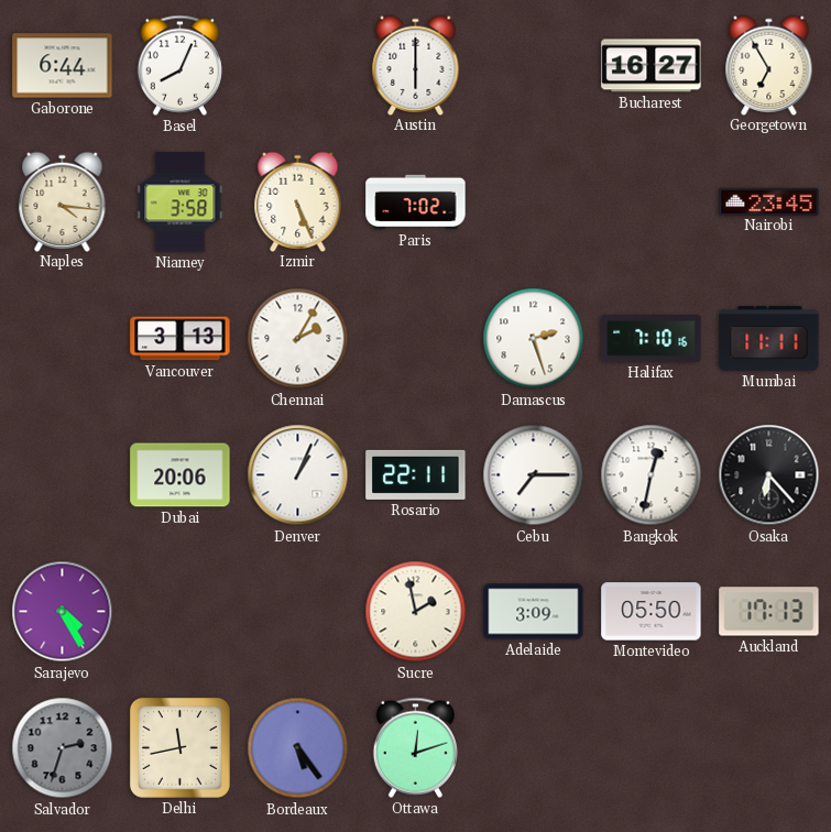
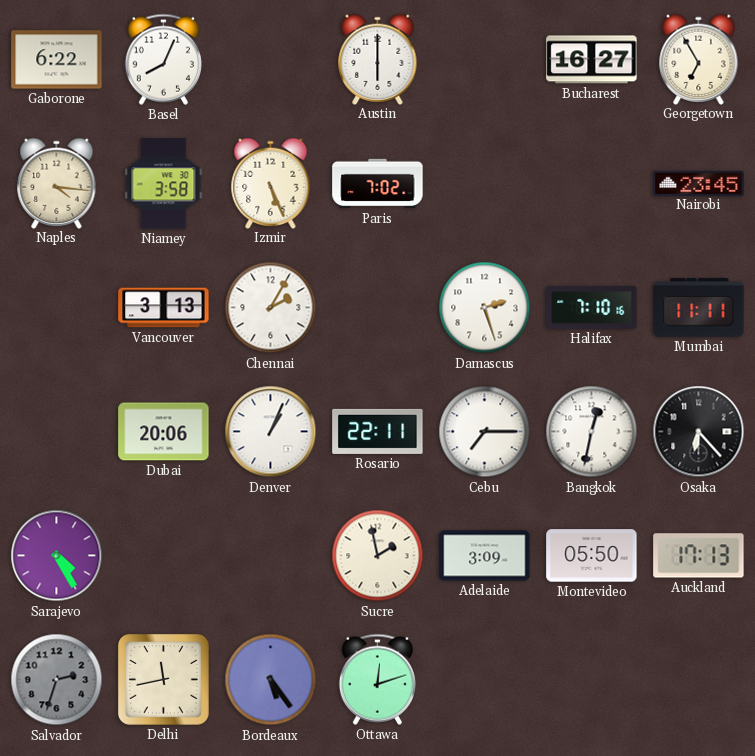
Gaborone: 6:44 -> 6:22
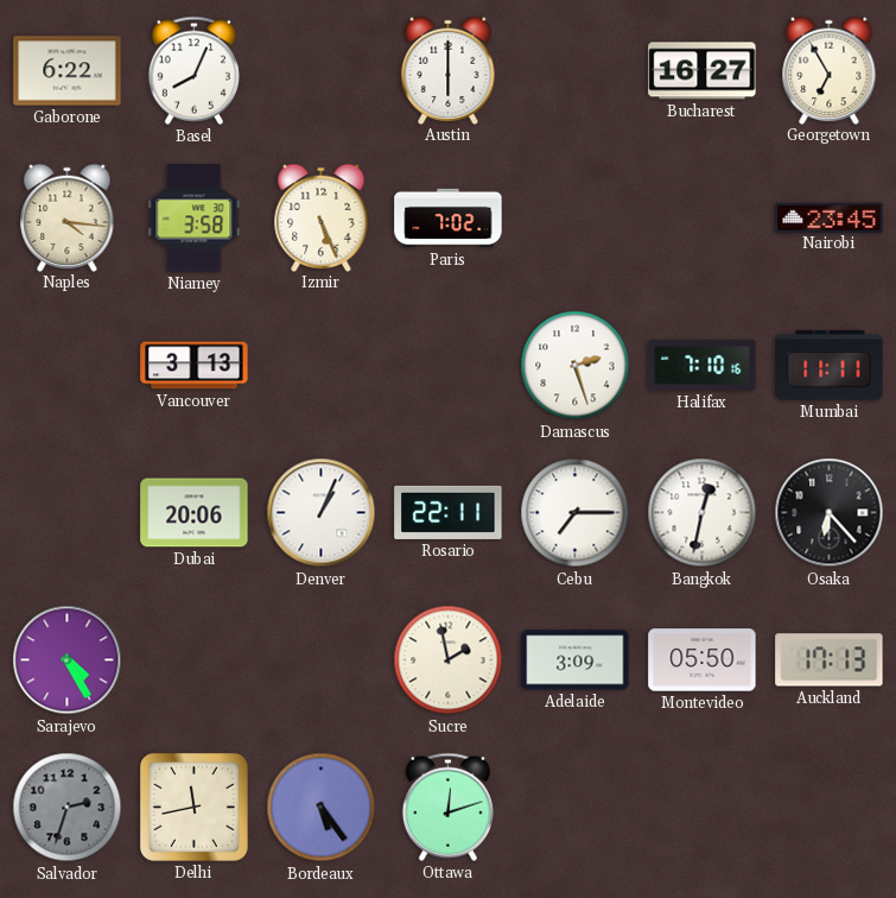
Chennai: 2:05 -> none
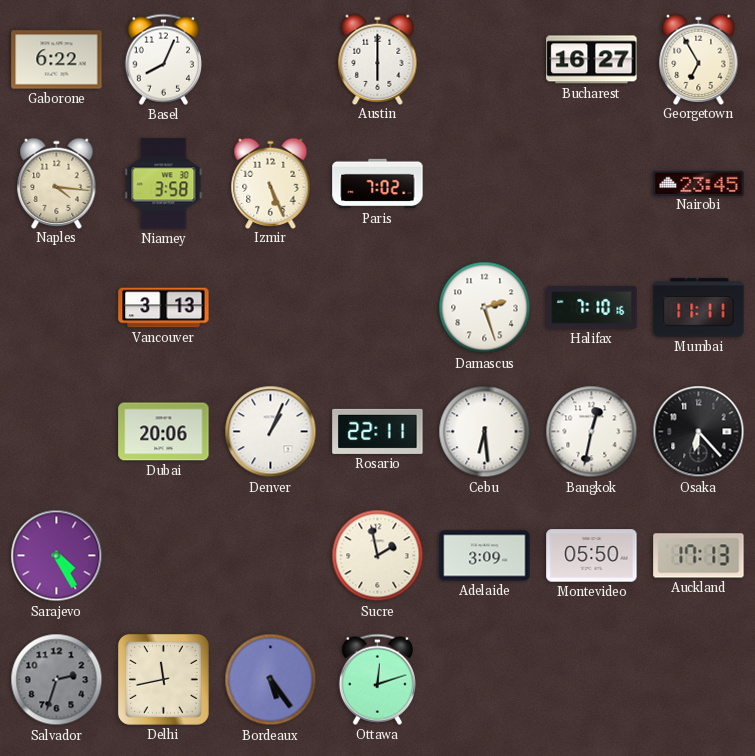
Cebu: 7:15 -> 6:29
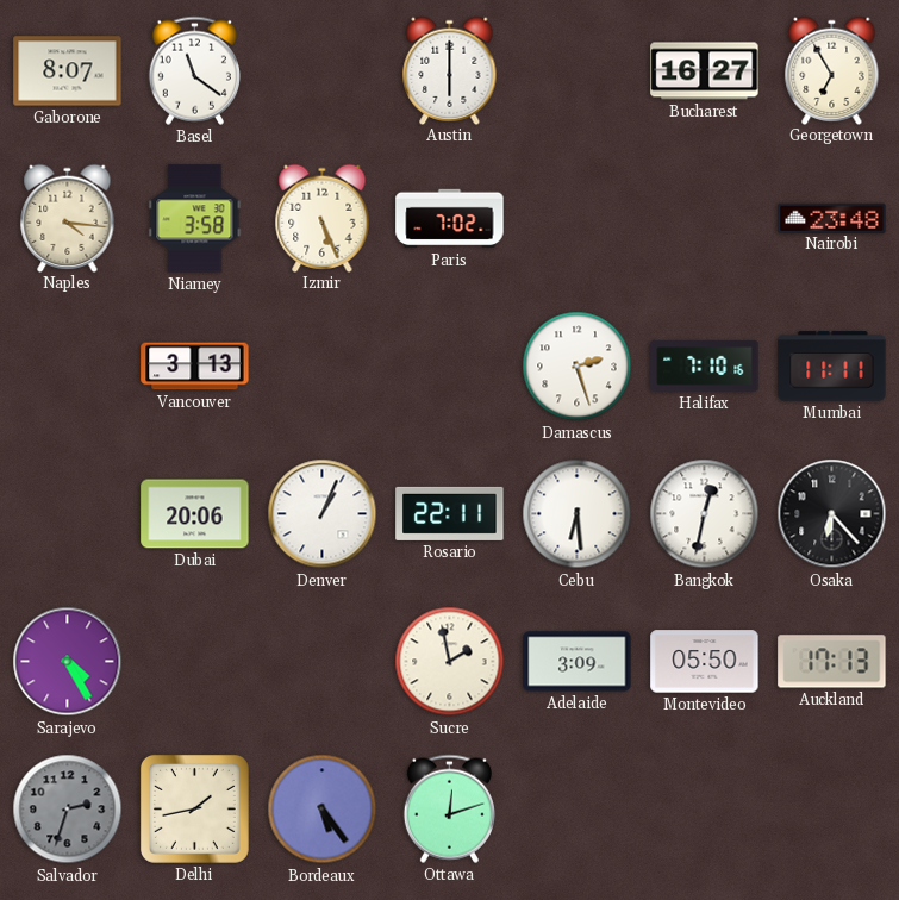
Gaborone: 6:22 -> 8:07
Basel: 8:04 -> 11:21
Nairobi: 23:45 -> 23:48
Delhi: 11:43 -> 1:43
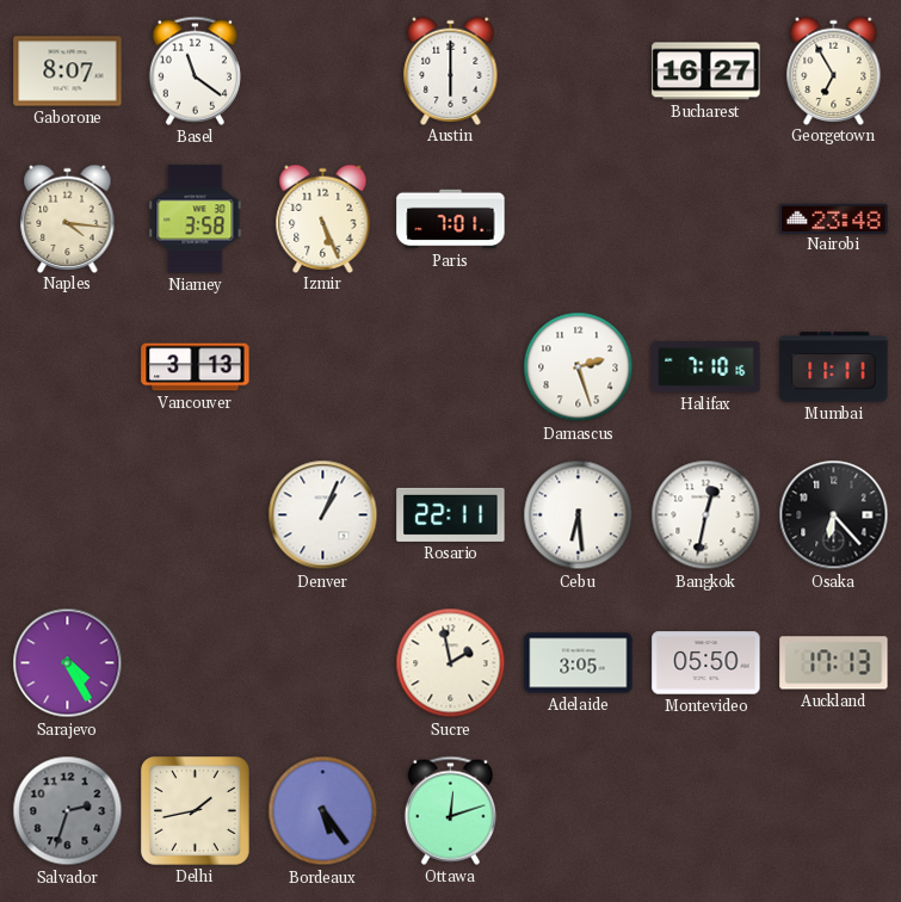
Paris: 7:02 -> 7:01
Dubai: 20:06 -> none
Adelaide: 3:09 -> 3:05
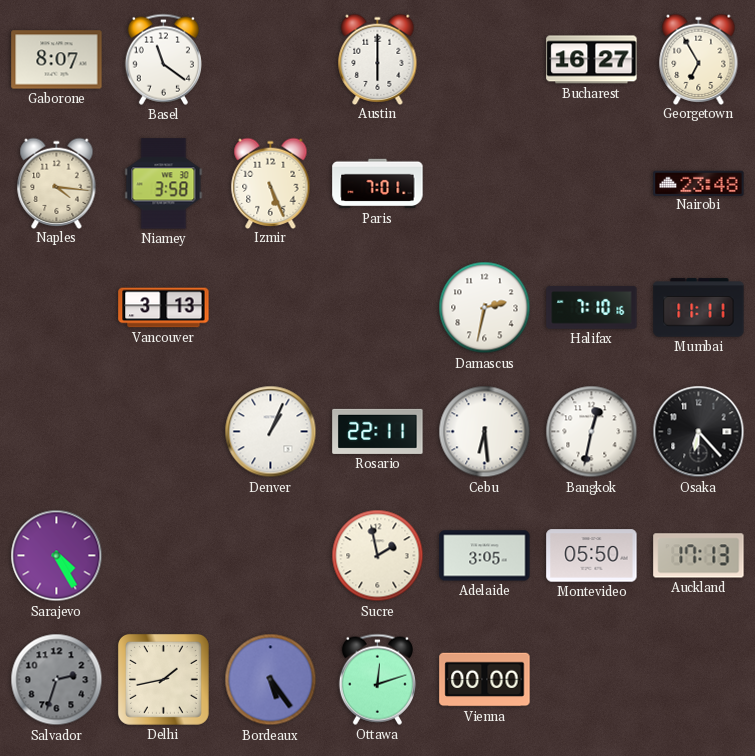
Damascus: 2:27 -> 2:32
Vienna: none -> 00:00
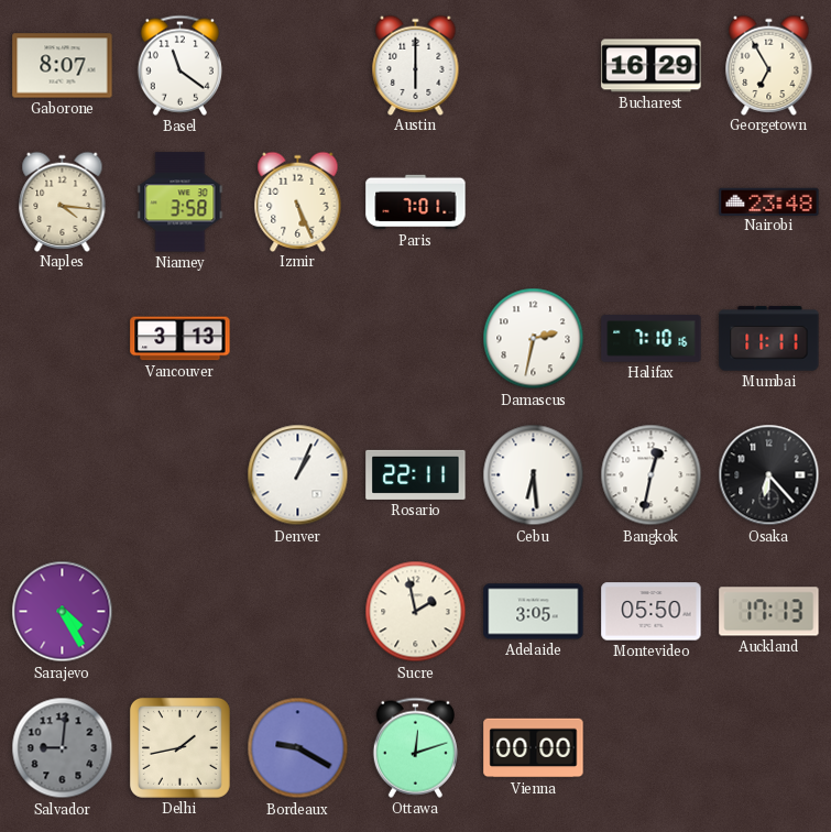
Bucharest: 16:27 -> 16:29
Salvador: 2:33 -> 9:01
Bordeaux: 5:24 -> 9:20
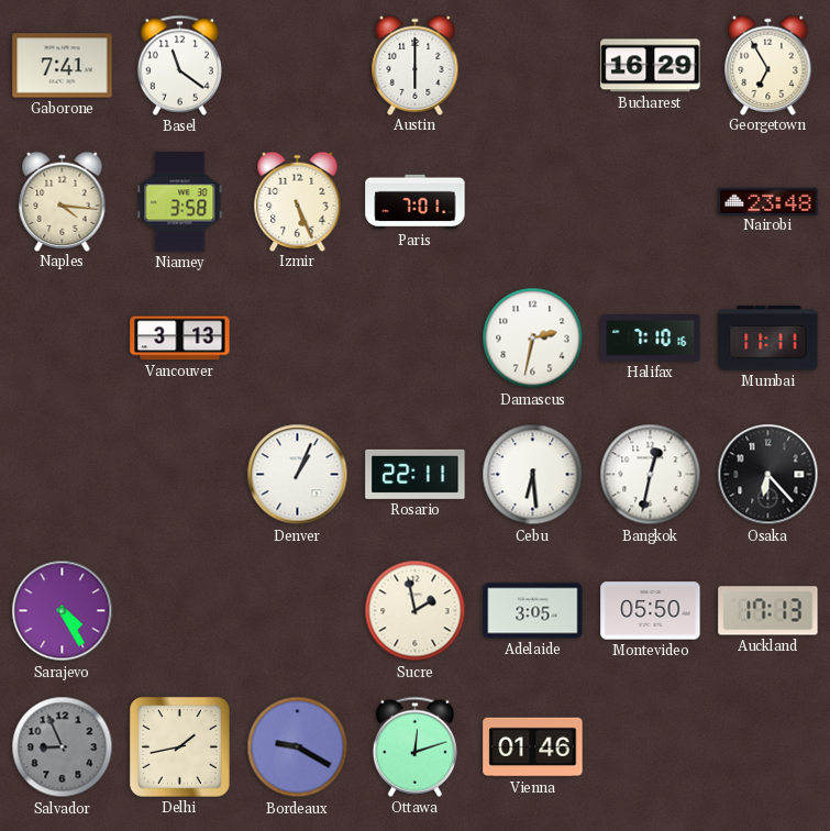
Gaborone: 8:07 -> 7:41
Salvador: 9:01 -> 8:56
Vienna: 00:00 -> 01:46
